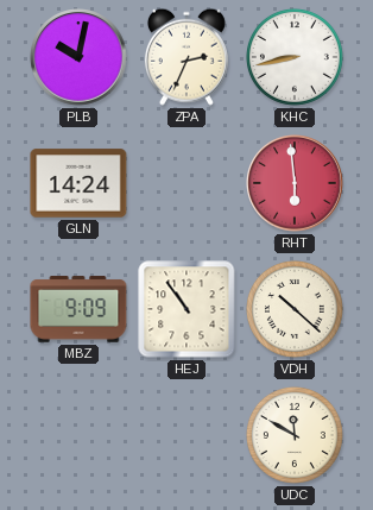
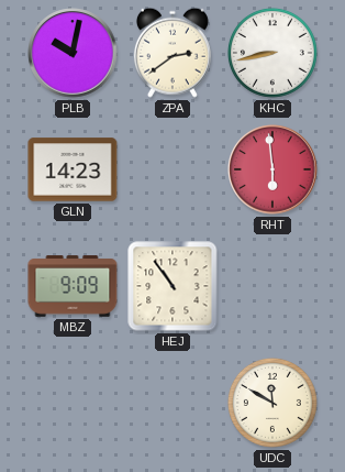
ZPA: 2:34 -> 2:39
GLN: 14:24 -> 14:23
VDH: 10:22 -> none
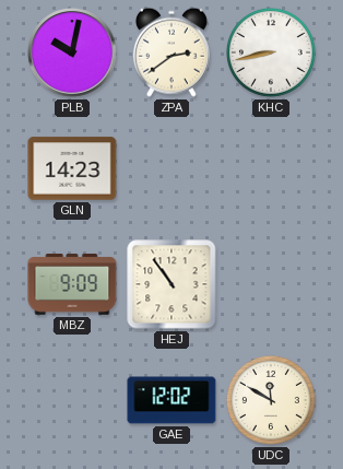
RHT: 5:59 -> none
GAE: none -> 12:02
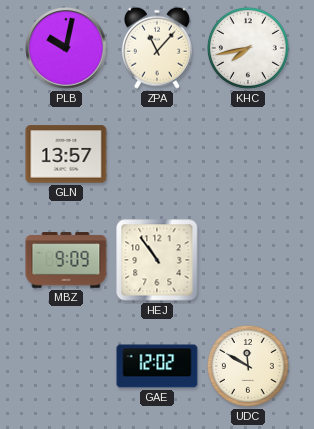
ZPA: 2:39 -> 11:07
KHC: 8:43 -> 7:43
GLN: 14:23 -> 13:57
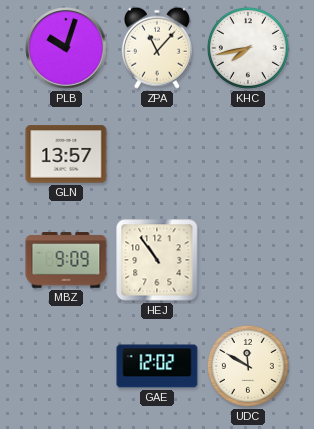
PLB: 10:02 -> 10:03
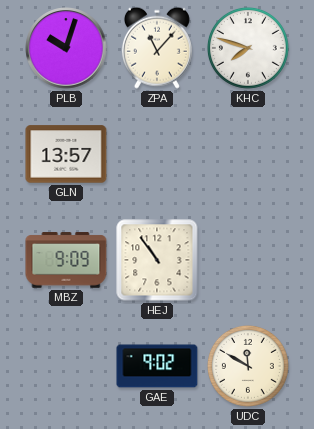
KHC: 7:43 -> 7:48
GAE: 12:02 -> 9:02
